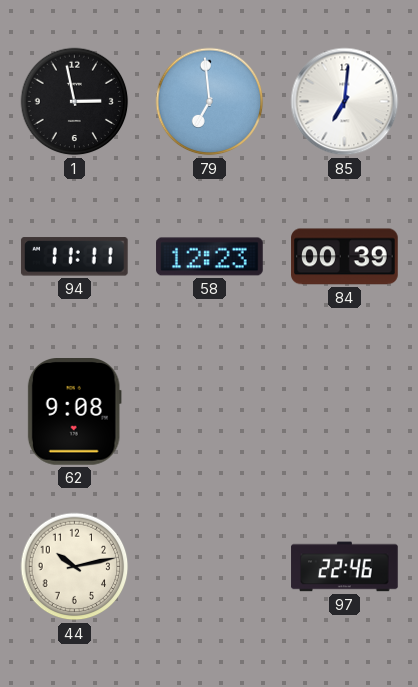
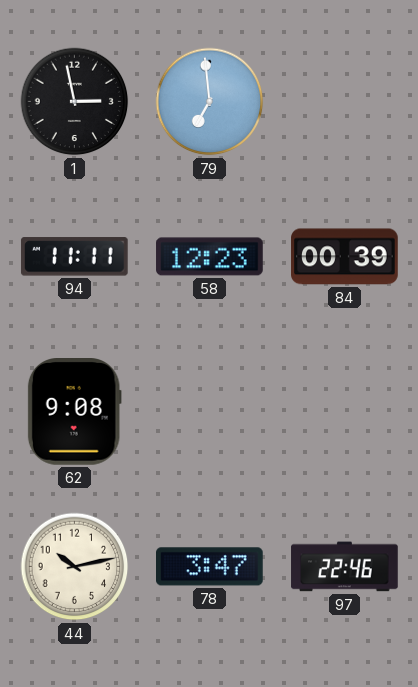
85: 7:01 -> none
78: none -> 3:47
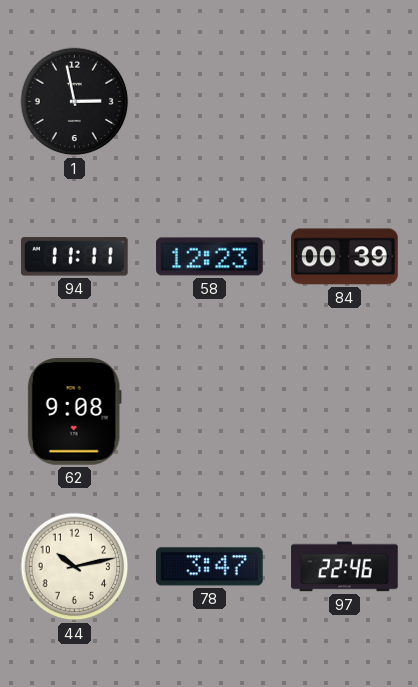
79: 6:59 -> none
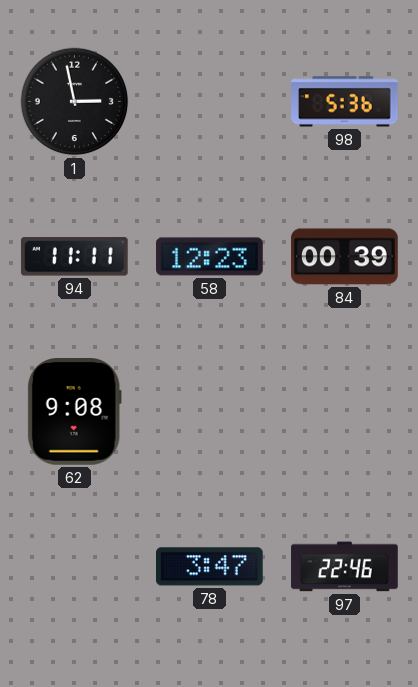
98: none -> 5:36
44: 10:13 -> none
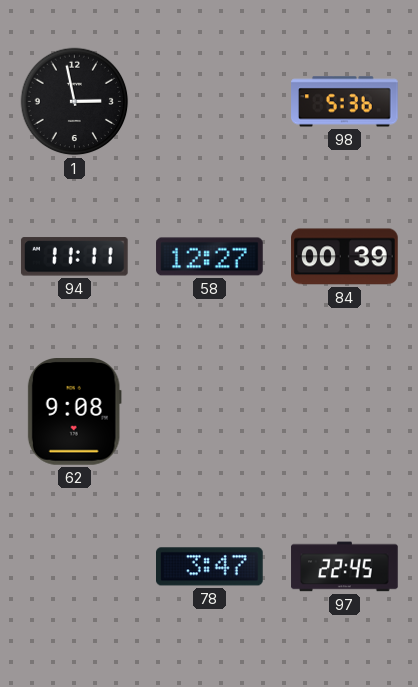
58: 12:23 -> 12:27
97: 22:46 -> 22:45
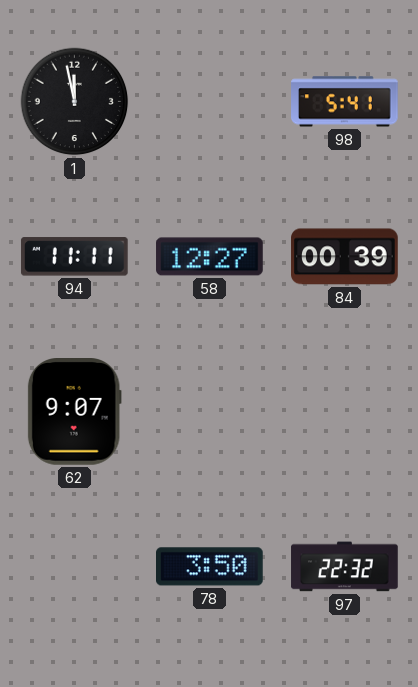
1: 2:58 -> 11:58
98: 5:36 -> 5:41
62: 9:08 -> 9:07
78: 3:47 -> 3:50
97: 22:45 -> 22:32
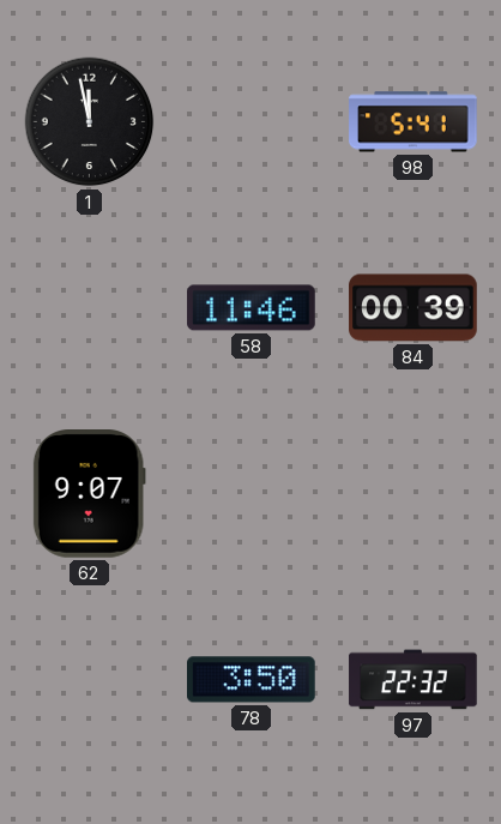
94: 11:11 -> none
58: 12:27 -> 11:46
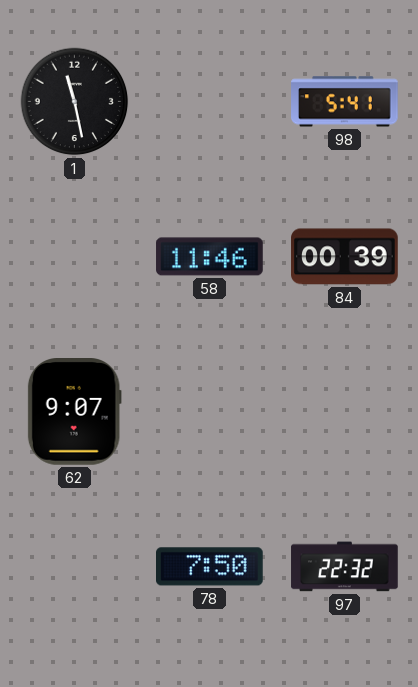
1: 11:58 -> 11:28
78: 3:50 -> 7:50
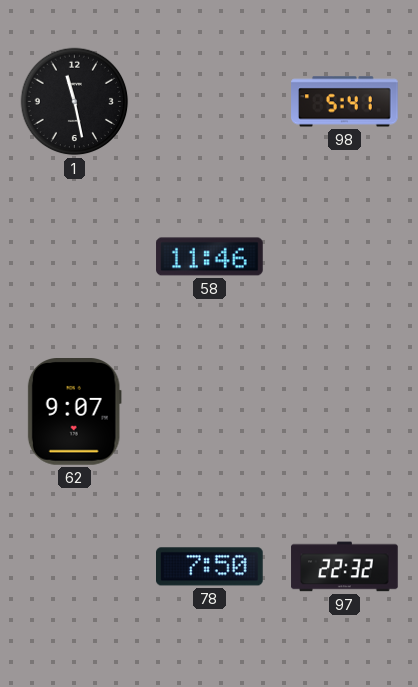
84: 00:39 -> none
